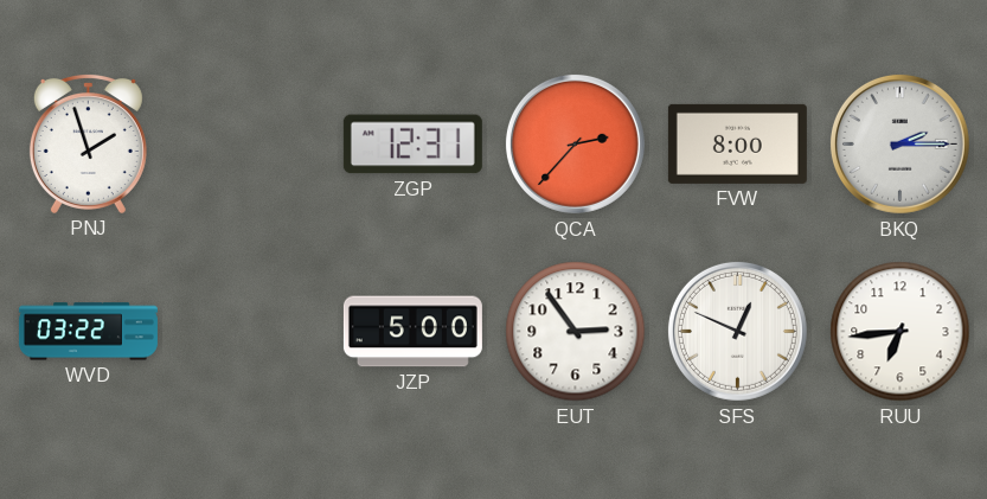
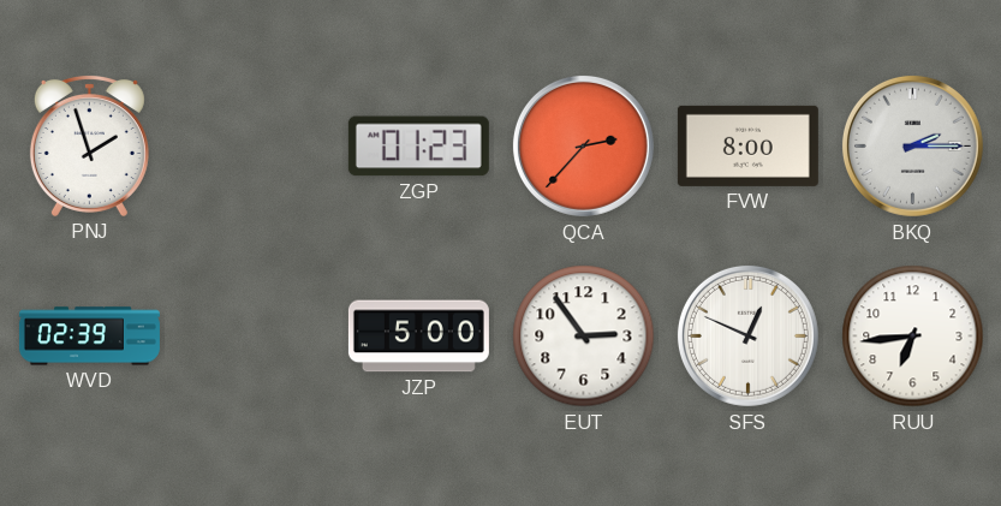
ZGP: 12:31 -> 01:23
WVD: 03:22 -> 02:39
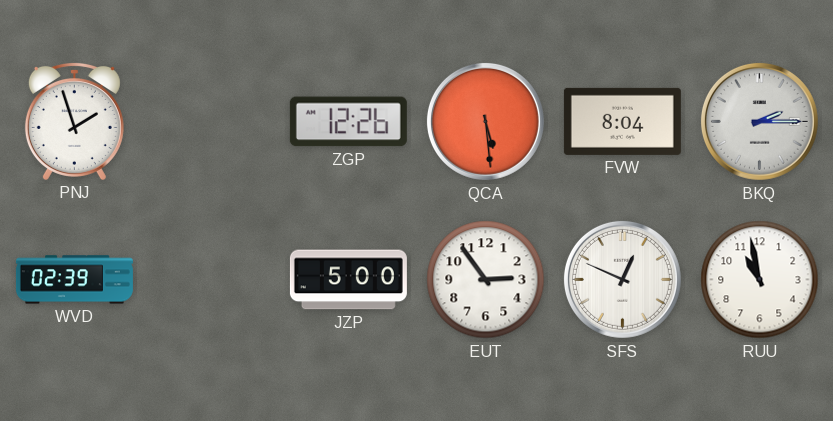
ZGP: 01:23 -> 12:26
QCA: 2:37 -> 5:29
FVW: 8:00 -> 8:04
RUU: 6:44 -> 10:58
